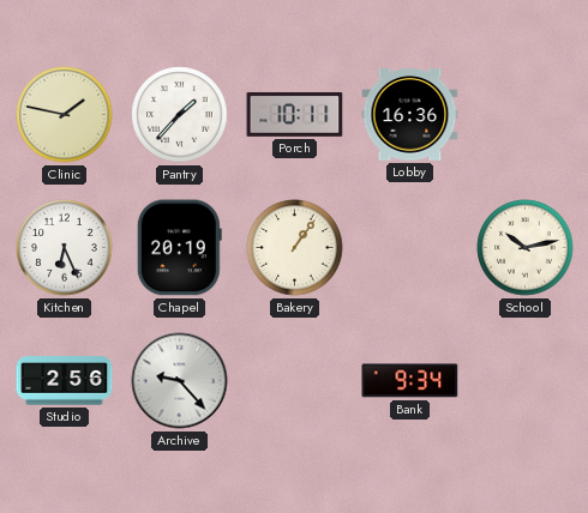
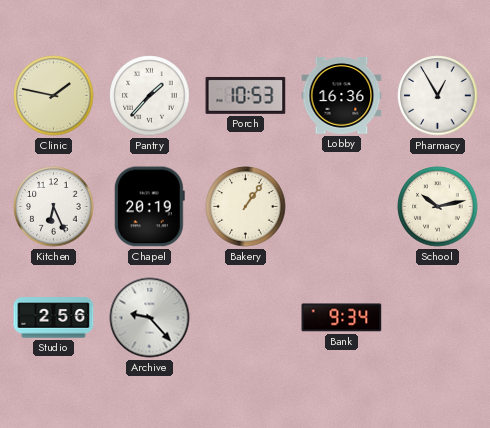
Porch: 10:11 -> 10:53
Pharmacy: none -> 12:55
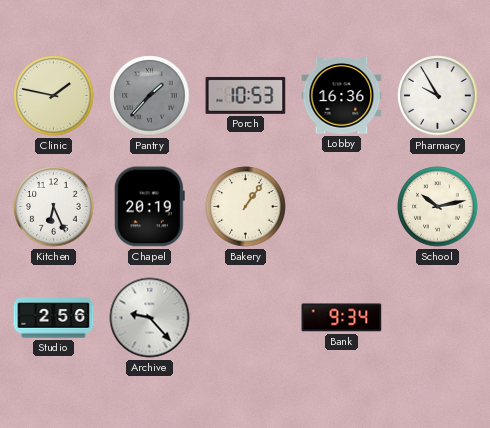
Pantry dial: white -> grey
Pharmacy: 12:55 -> 9:55
